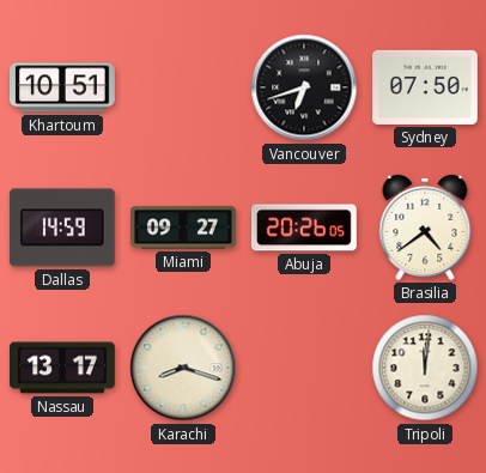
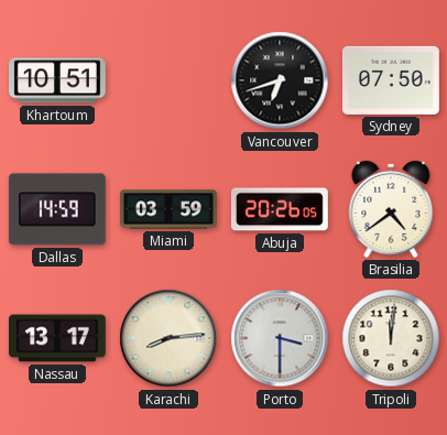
Miami: 09:27 -> 03:59
Karachi: 8:18 -> 8:14
Porto: none -> 3:30
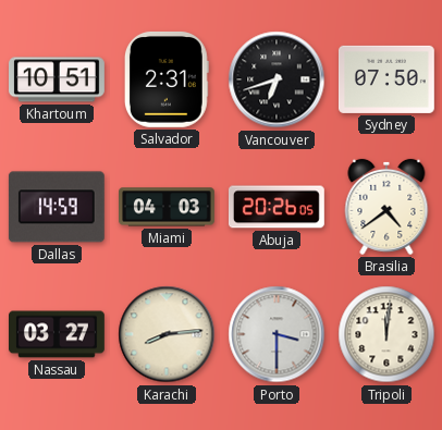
Salvador: none -> 2:31
Miami: 03:59 -> 04:03
Nassau: 13:17 -> 03:27
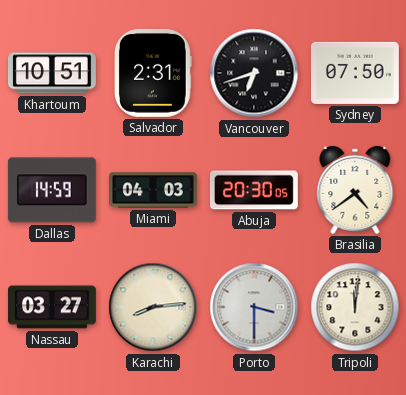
Abuja: 20:26 -> 20:30
